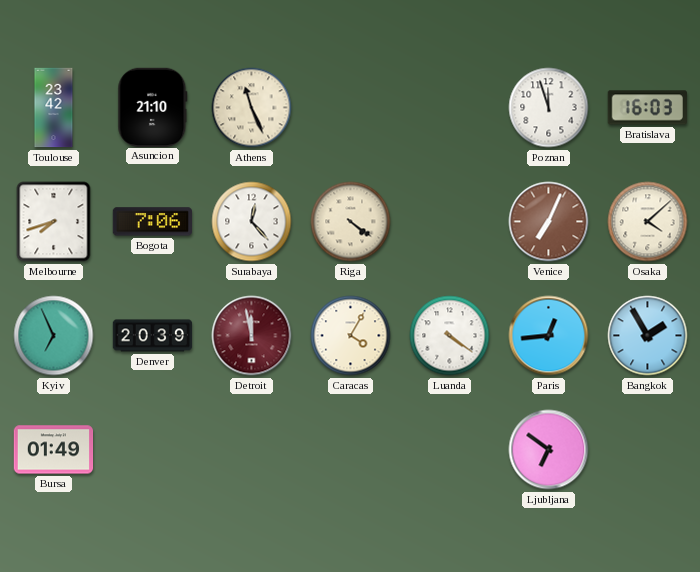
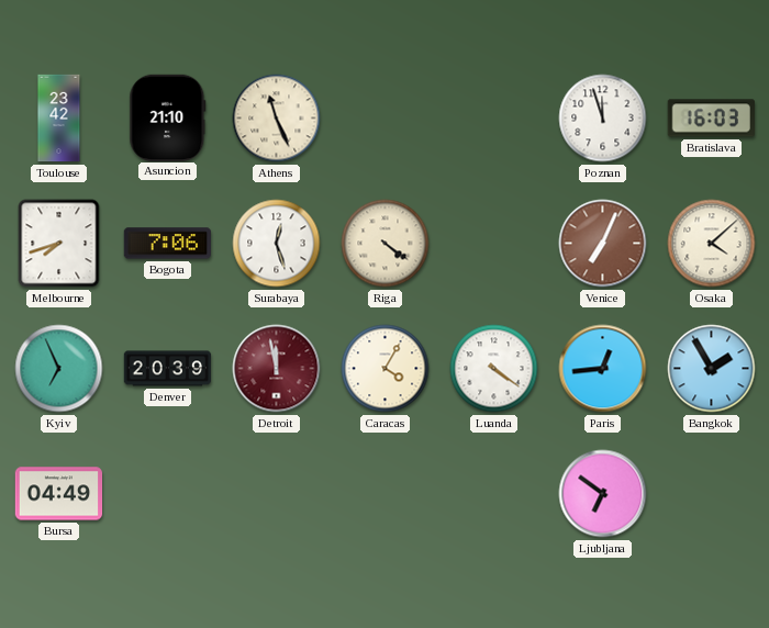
Surabaya: 12:23 -> 12:27
Bursa: 01:49 -> 04:49
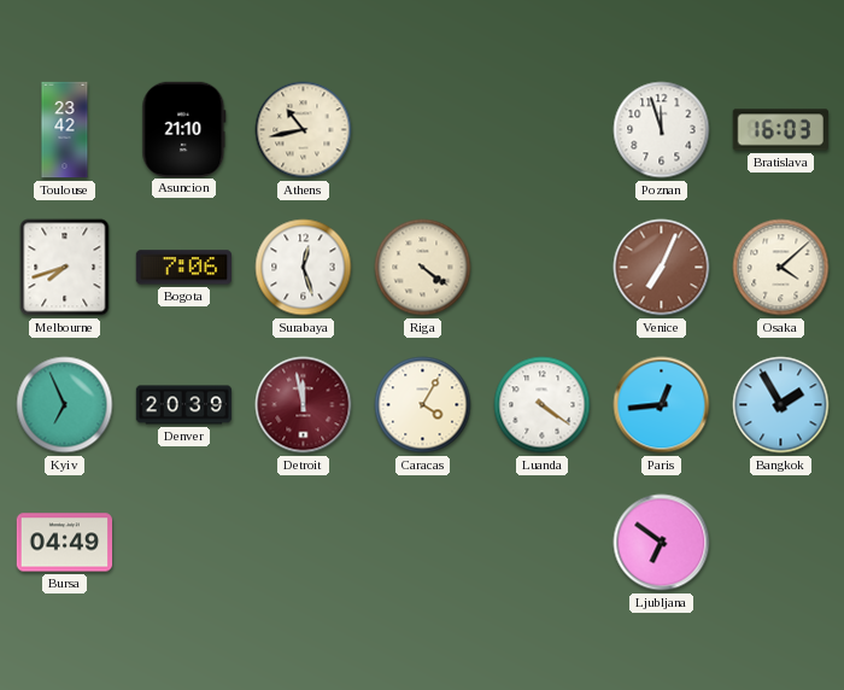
Athens: 11:26 -> 10:43
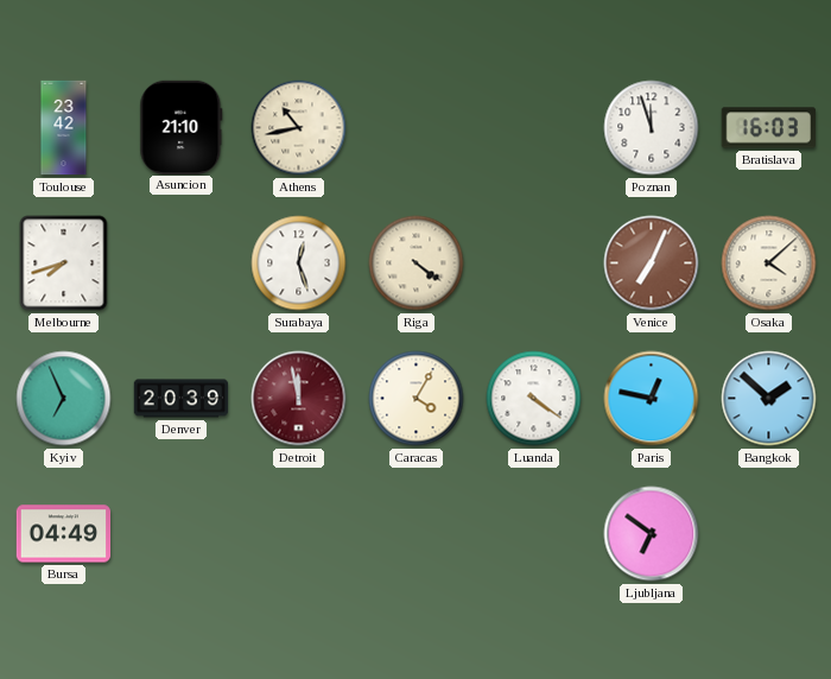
Bogota: 7:06 -> none
Paris: 12:44 -> 12:47
Bangkok: 1:55 -> 1:52
